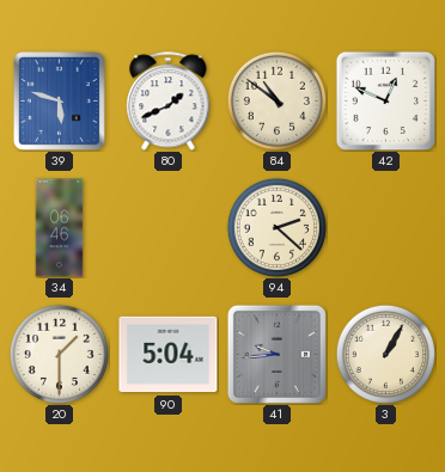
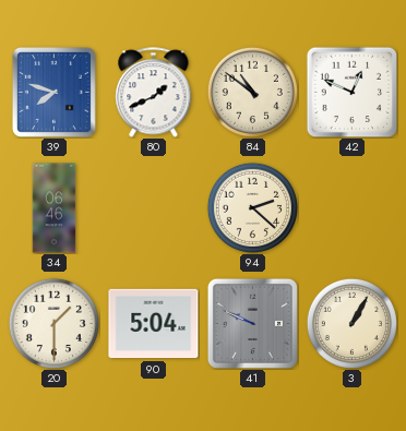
39: 5:48 -> 7:48
41: 9:44 -> 9:49
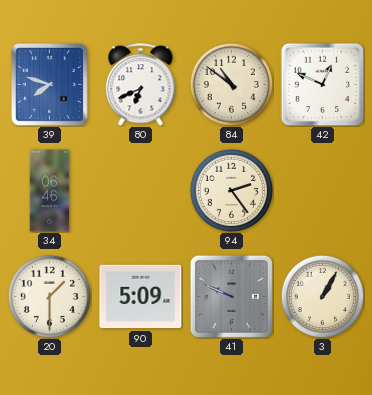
80: 1:41 -> 6:41
94: 2:22 -> 2:24
90: 5:04 -> 5:09
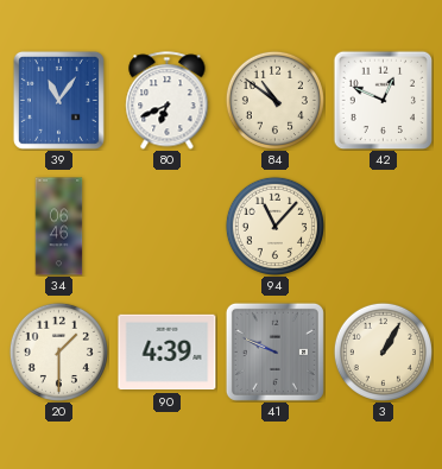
39: 7:48 -> 11:06
94: 2:24 -> 11:07
90: 5:09 -> 4:39
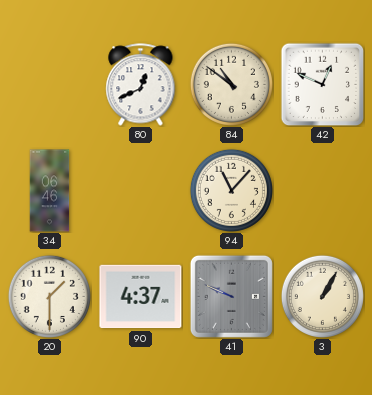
39: 11:06 -> none
80: 6:41 -> 12:41
90: 4:39 -> 4:37
